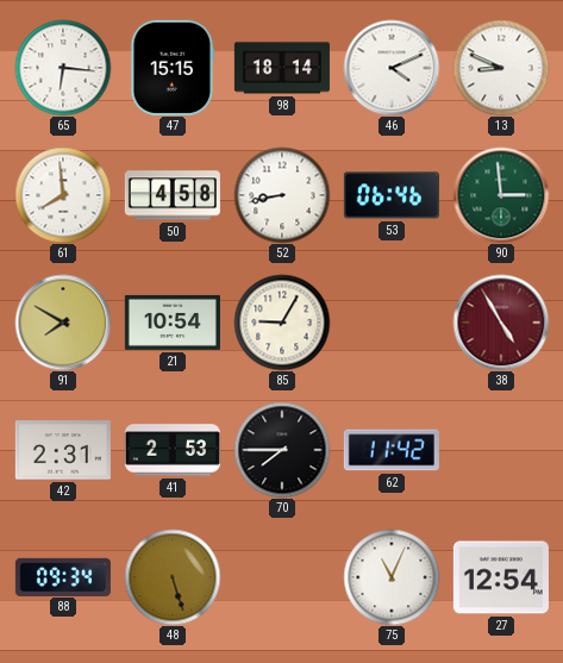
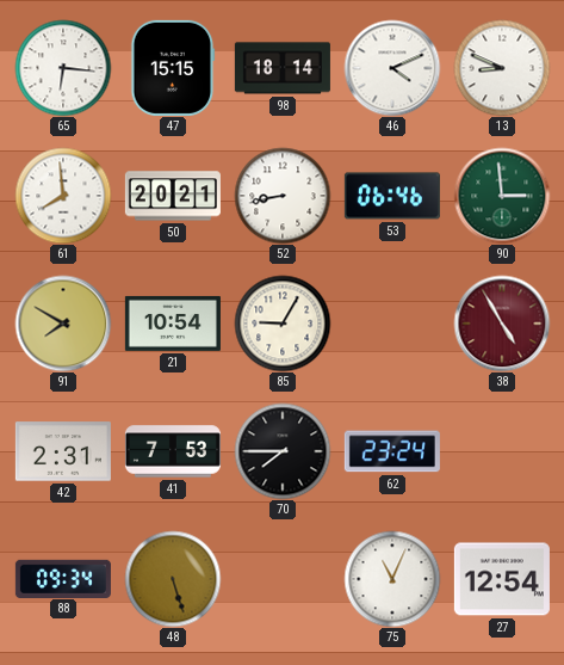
50: 4:58 -> 20:21
41: 2:53 -> 7:53
62: 11:42 -> 23:24
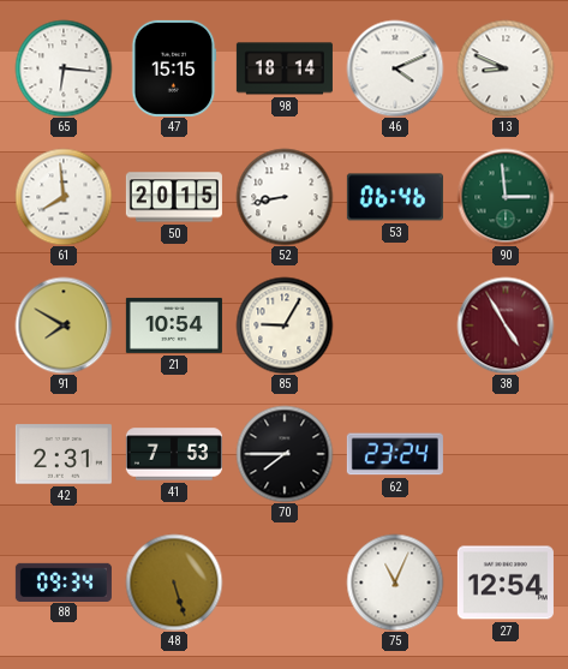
50: 20:21 -> 20:15
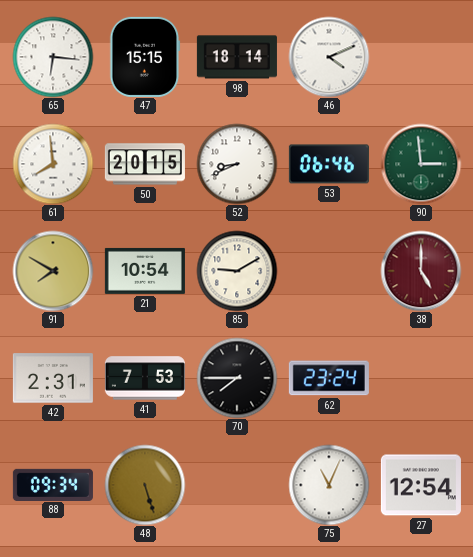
13: 8:49 -> none
52: 8:43 -> 8:41
85: 9:05 -> 9:10
38: 4:55 -> 5:00
